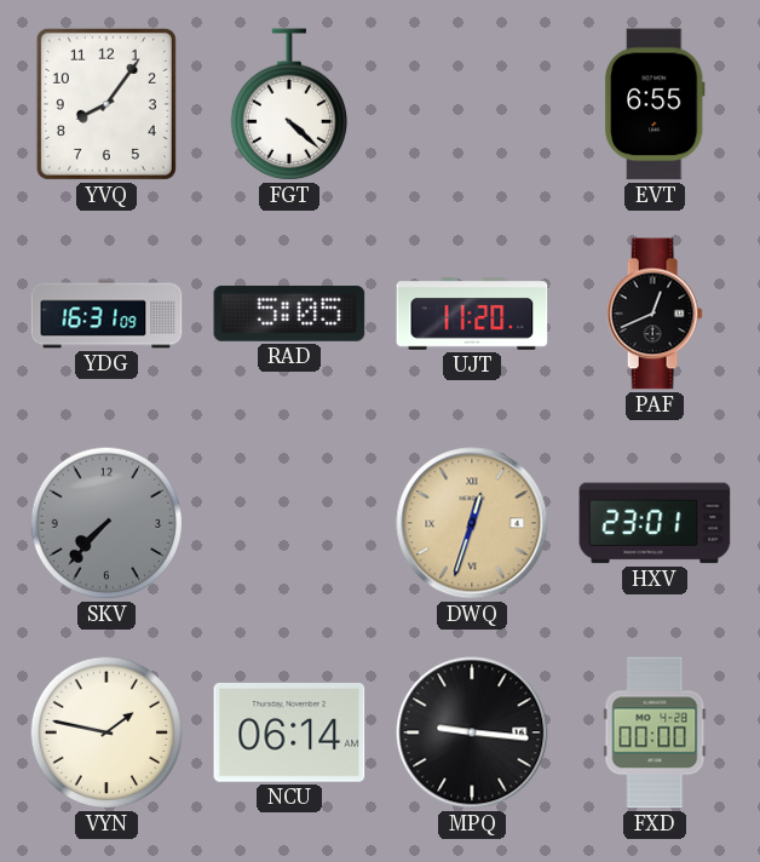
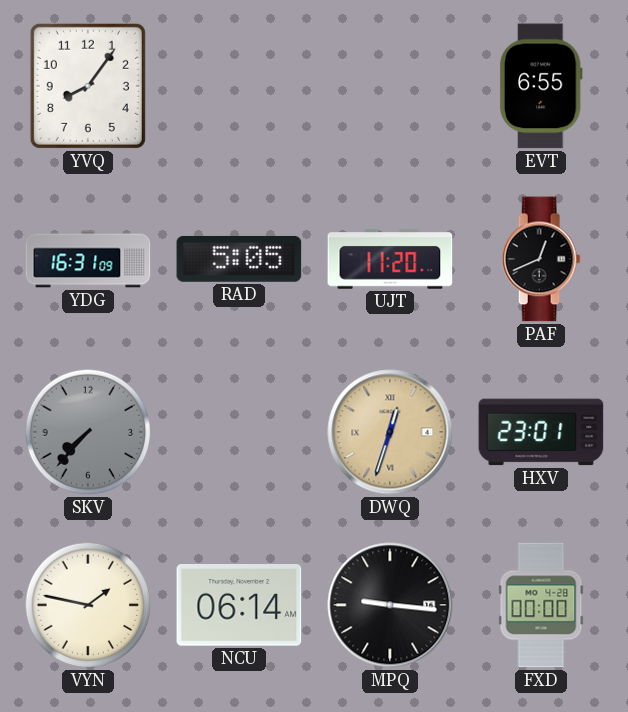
FGT: 4:22 -> none
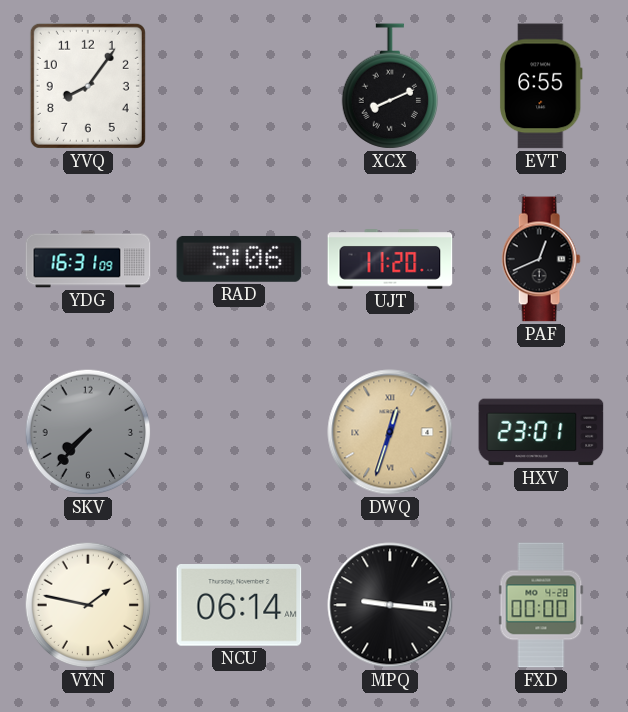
XCX: none -> 8:11
RAD: 5:05 -> 5:06
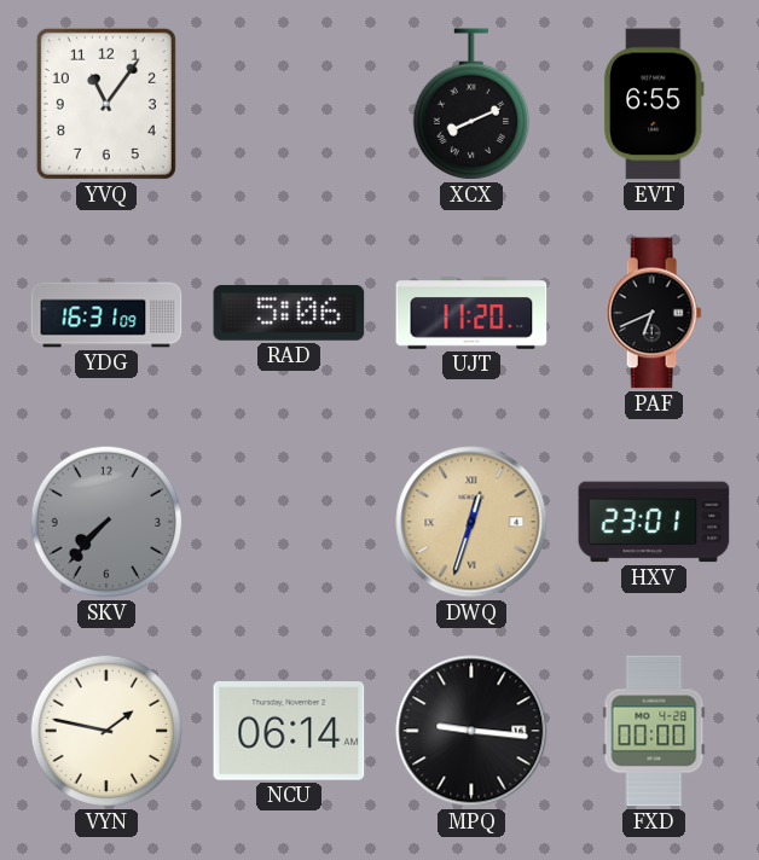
YVQ: 8:06 -> 11:06
PAF: 12:41 -> 6:41
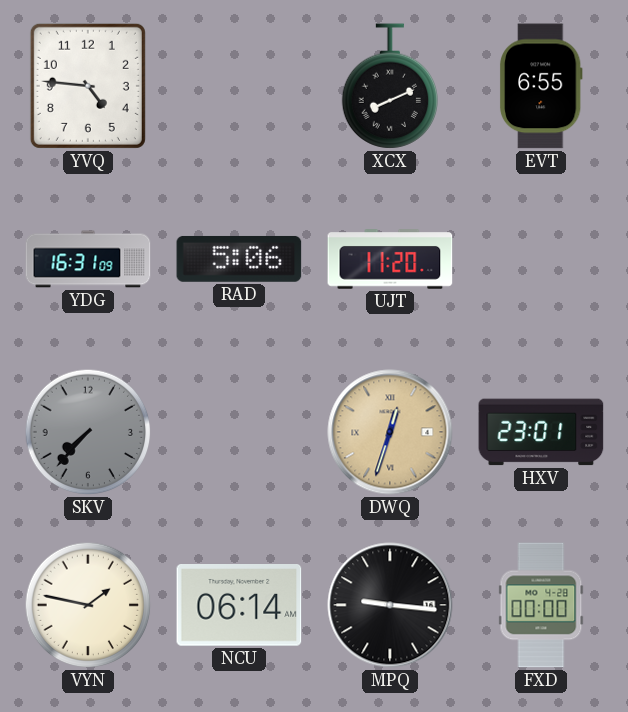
YVQ: 11:06 -> 4:46
PAF: 6:41 -> none
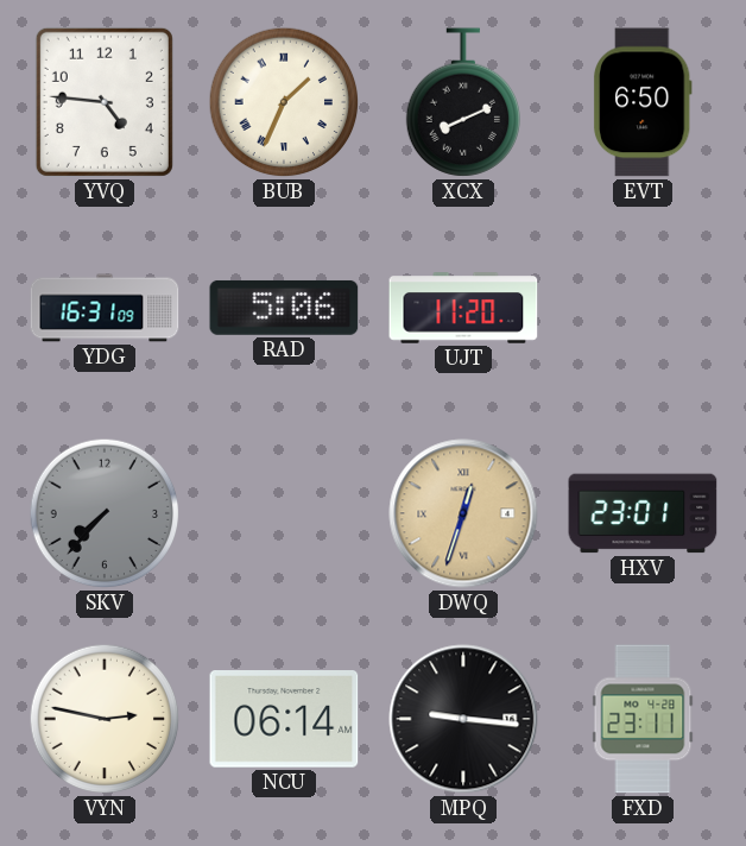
BUB: none -> 1:34
EVT: 6:55 -> 6:50
VYN: 1:47 -> 2:47
FXD: 00:00 -> 23:11
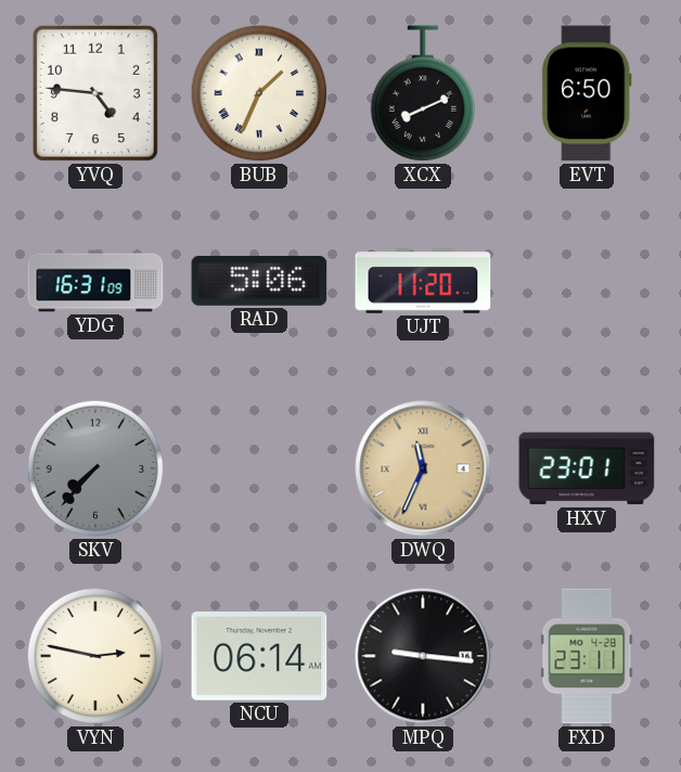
DWQ: 12:33 -> 11:34
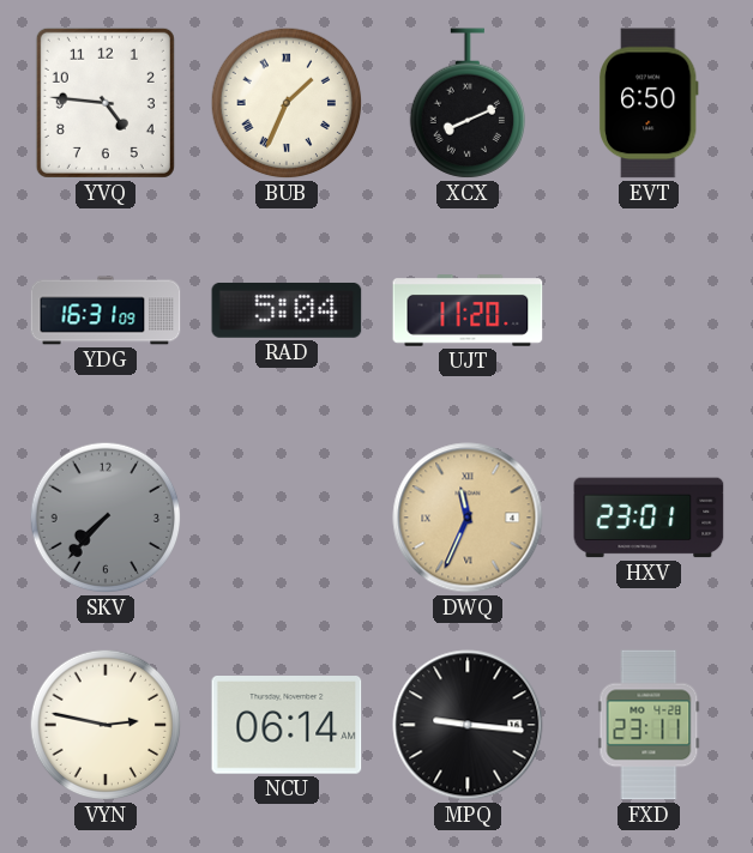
RAD: 5:06 -> 5:04
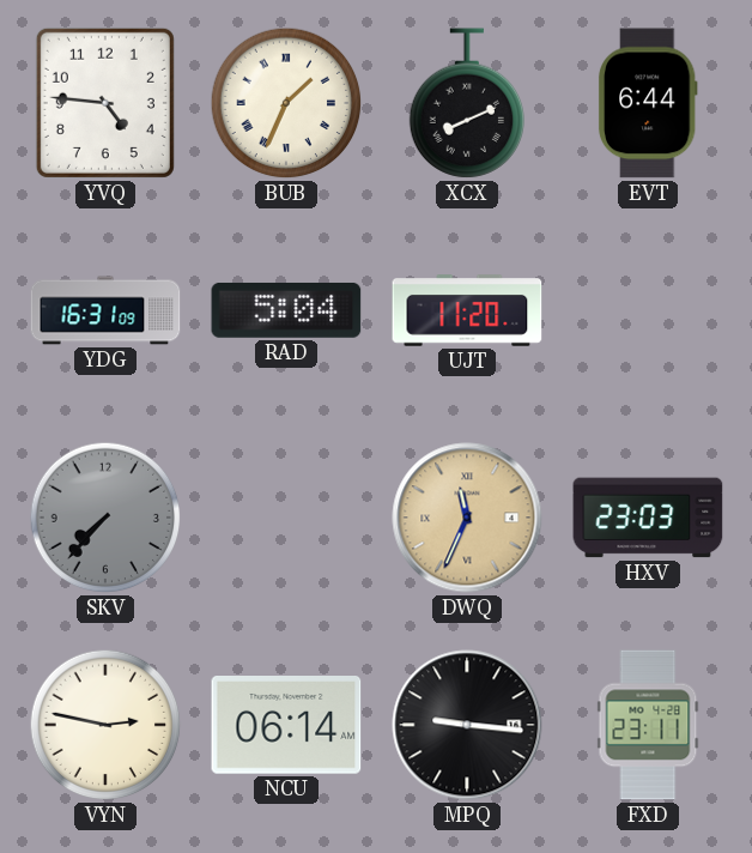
EVT: 6:50 -> 6:44
HXV: 23:01 -> 23:03
